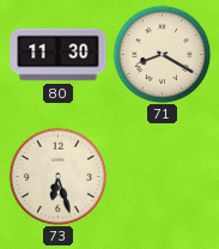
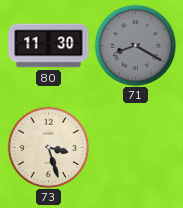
71 dial: cream -> grey
73: 6:27 -> 3:27
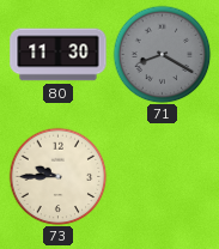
73: 3:27 -> 9:45
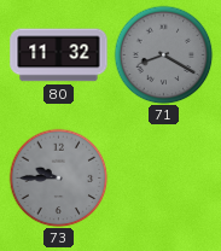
80: 11:30 -> 11:32
73 dial: cream -> grey
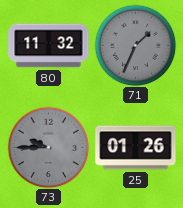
71: 8:20 -> 1:34
25: none -> 01:26
